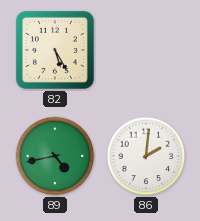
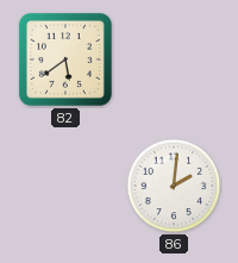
82: 5:25 -> 5:39
89: 4:43 -> none
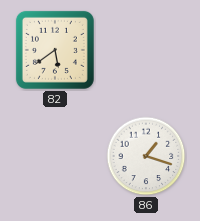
86: 2:01 -> 1:18
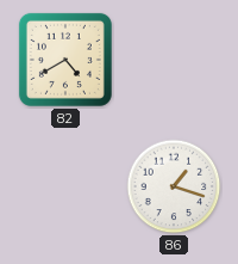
82: 5:39 -> 4:40
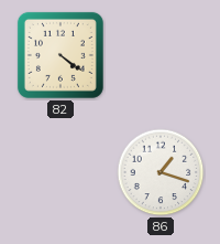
82: 4:40 -> 4:21
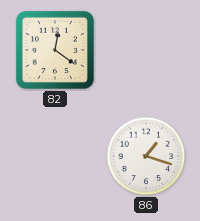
82: 4:21 -> 12:21
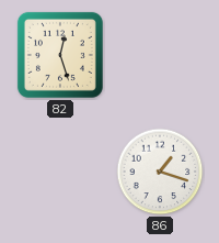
82: 12:21 -> 12:27
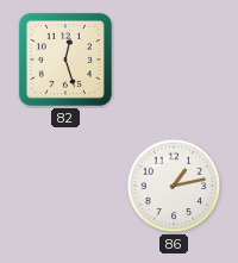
86: 1:18 -> 1:13
